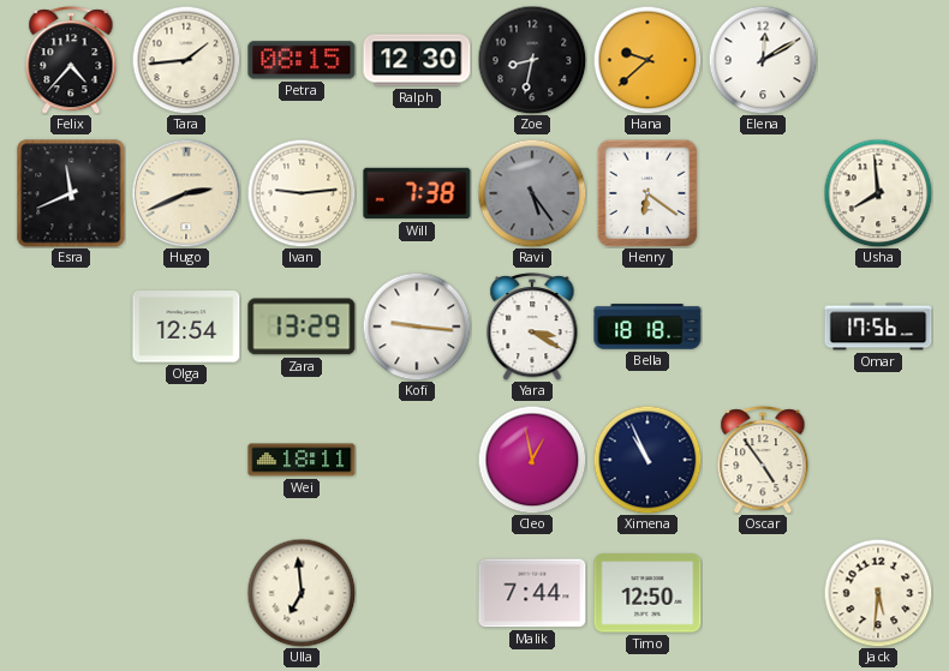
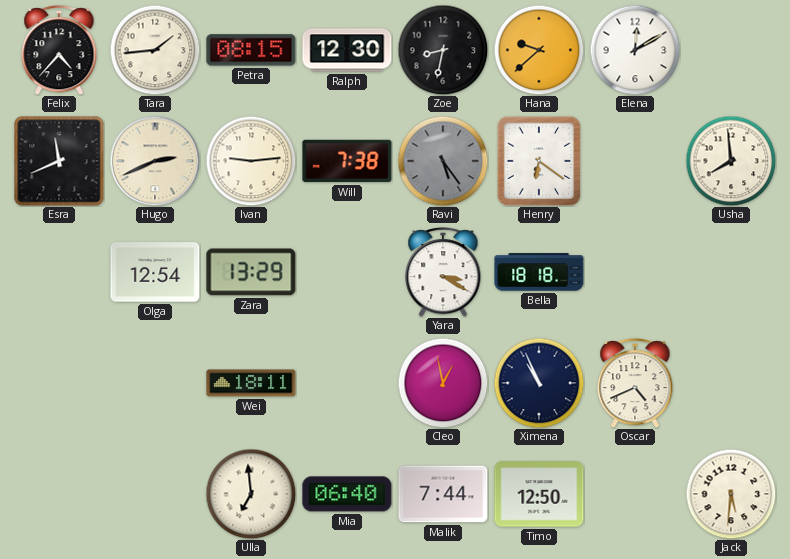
Kofi: 9:16 -> none
Omar: 17:56 -> none
Oscar: 4:54 -> 4:41
Mia: none -> 06:40
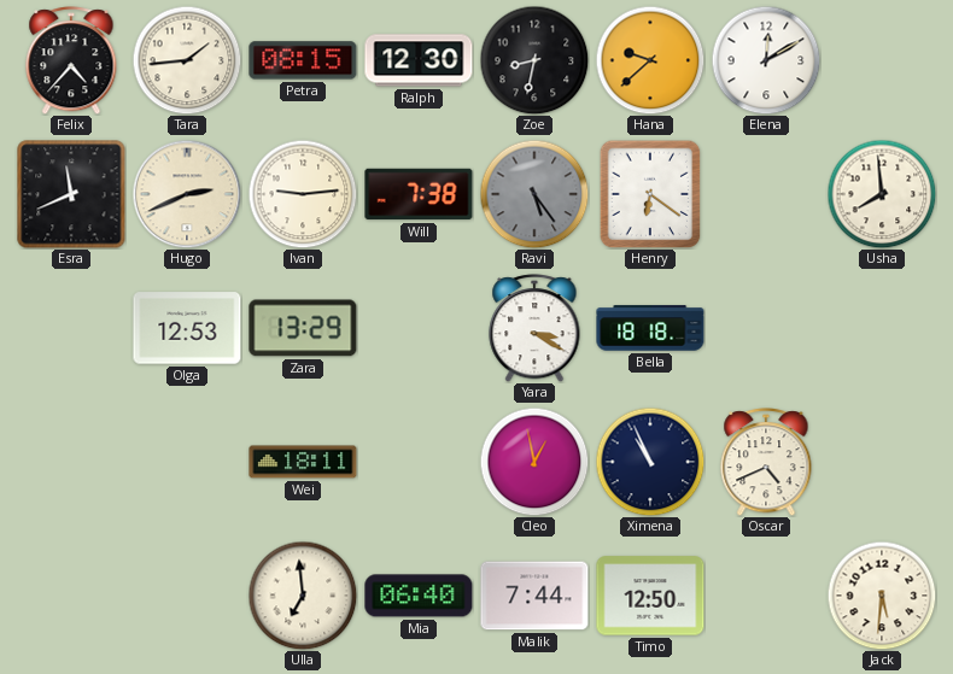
Olga: 12:54 -> 12:53
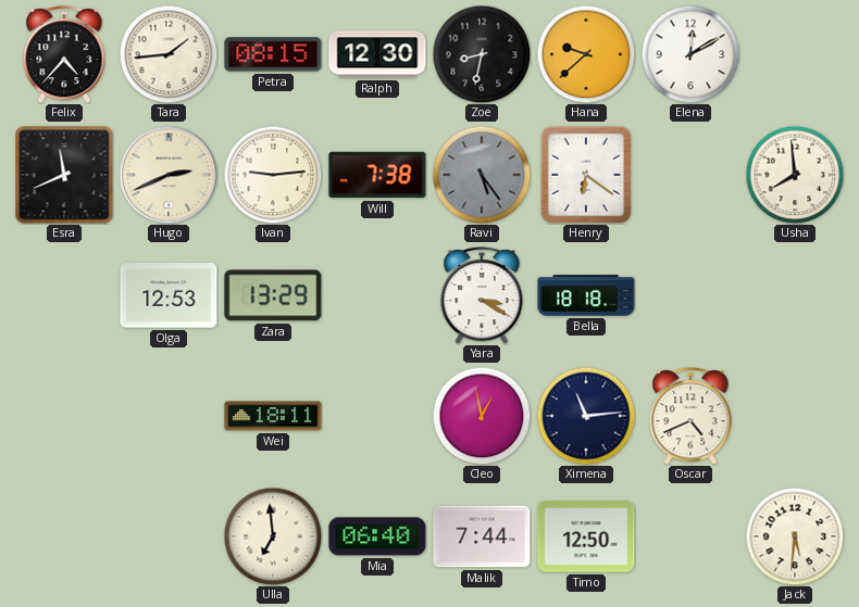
Ximena: 10:56 -> 11:14
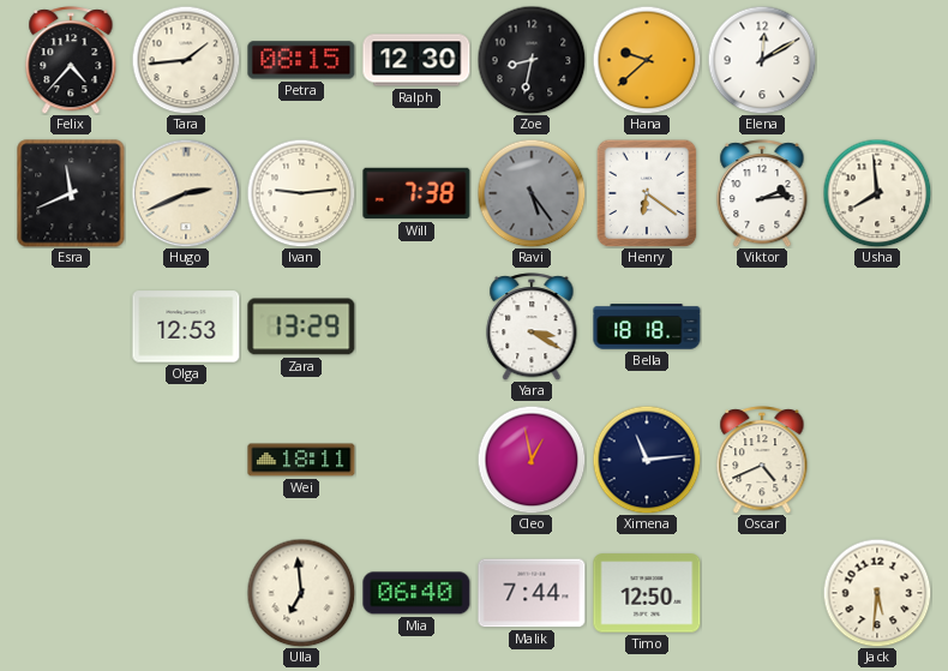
Viktor: none -> 2:14
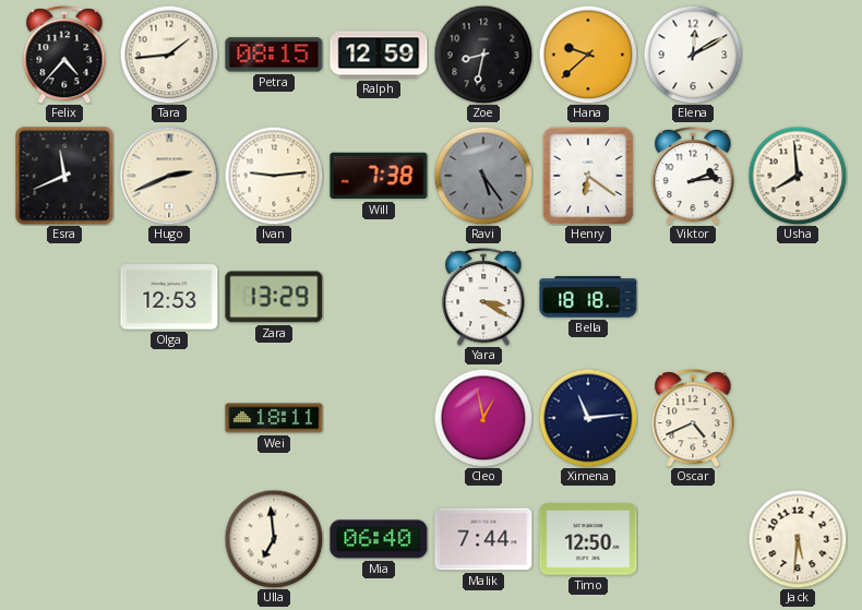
Ralph: 12:30 -> 12:59
